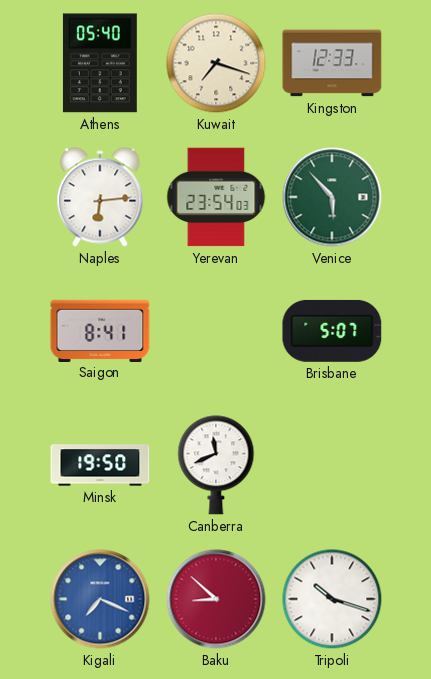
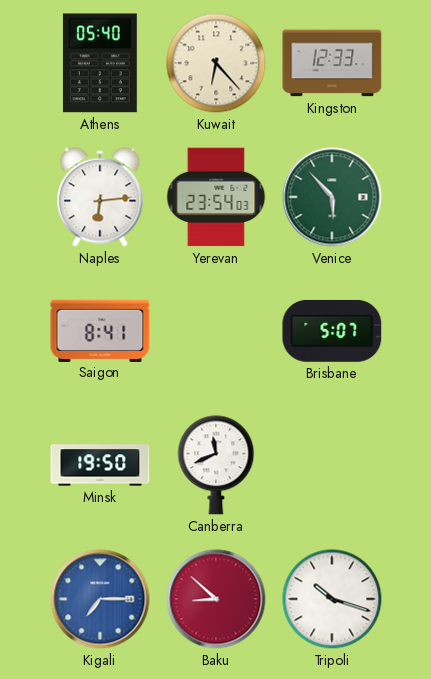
Kuwait: 7:18 -> 6:23
Kigali: 7:19 -> 7:15
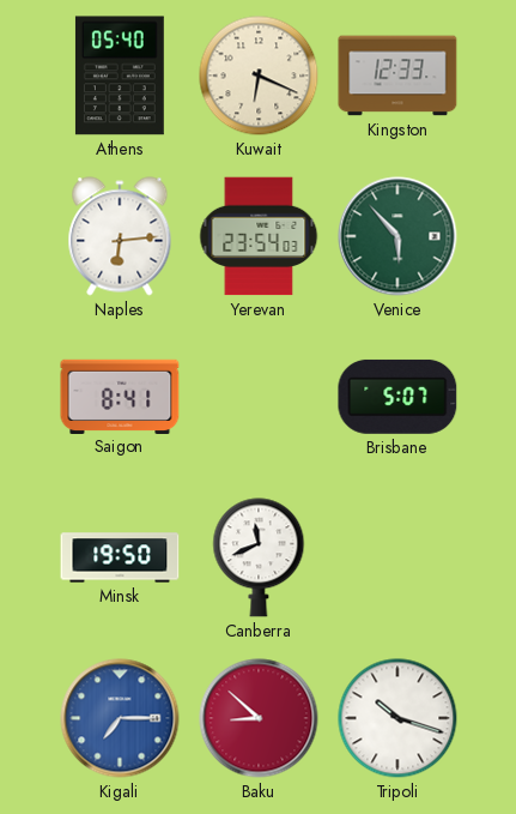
Kuwait: 6:23 -> 6:19
